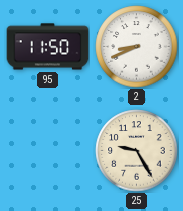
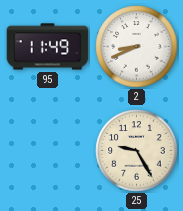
95: 11:50 -> 11:49
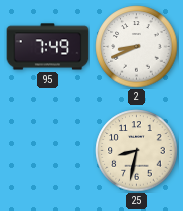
95: 11:49 -> 7:49
25: 9:25 -> 8:32
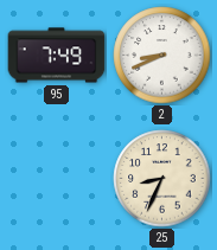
25: 8:32 -> 8:34
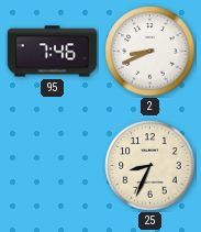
95: 7:49 -> 7:46
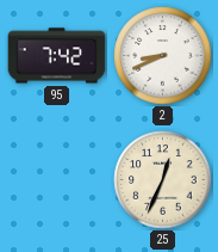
95: 7:46 -> 7:42
25: 8:34 -> 12:34
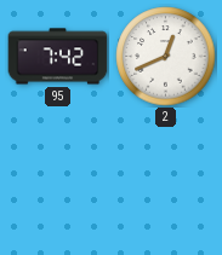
2: 8:41 -> 12:41
25: 12:34 -> none
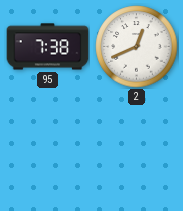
95: 7:42 -> 7:38
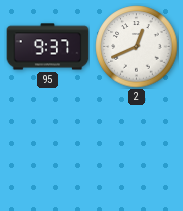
95: 7:38 -> 9:37
